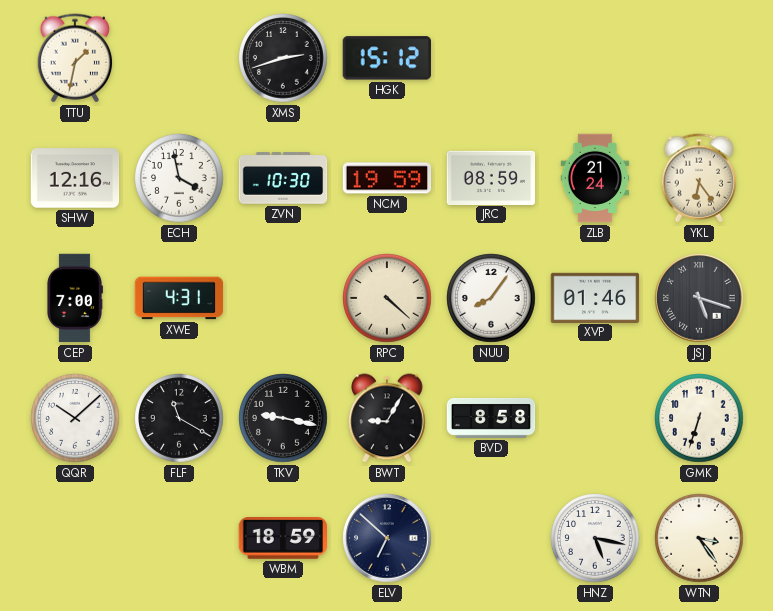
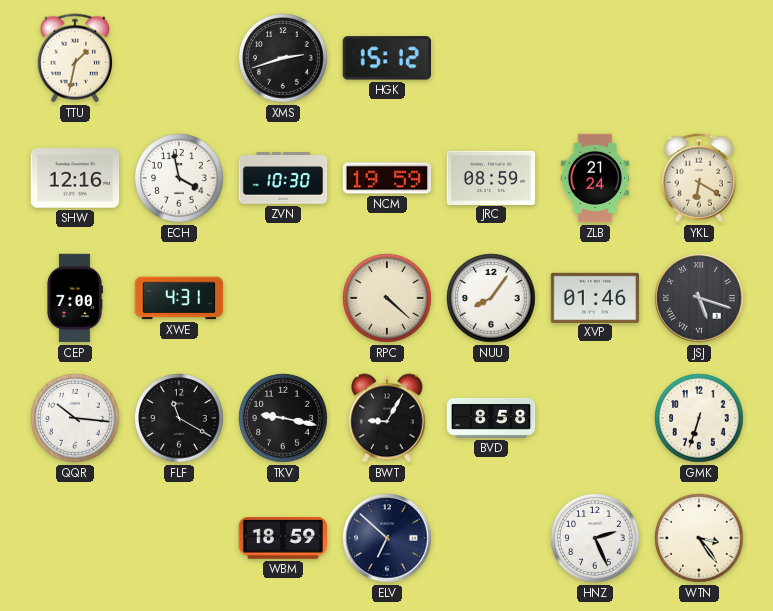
YKL: 6:24 -> 6:20
QQR: 10:08 -> 10:16
HNZ: 5:17 -> 2:26
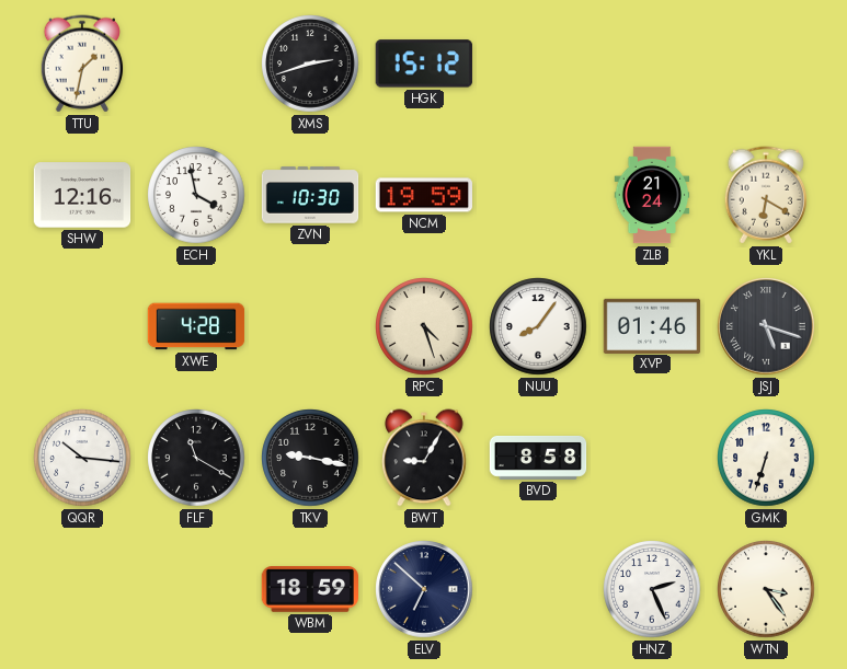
JRC: 08:59 -> none
CEP: 7:00 -> none
XWE: 4:31 -> 4:28
RPC: 4:22 -> 4:27
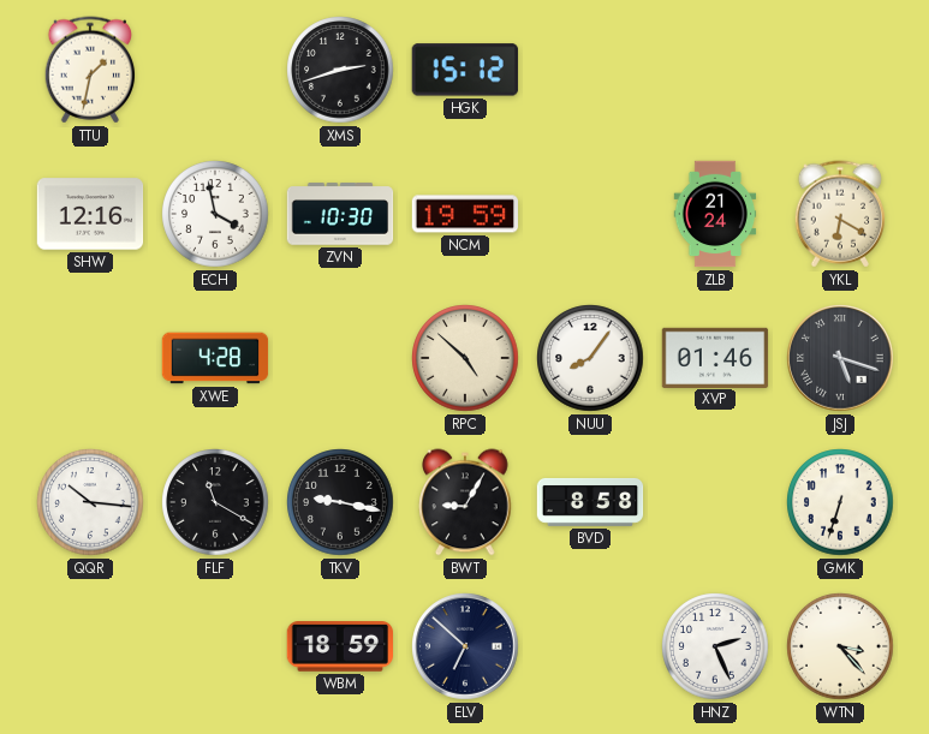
RPC: 4:27 -> 4:52
WTN: 3:24 -> 3:23
